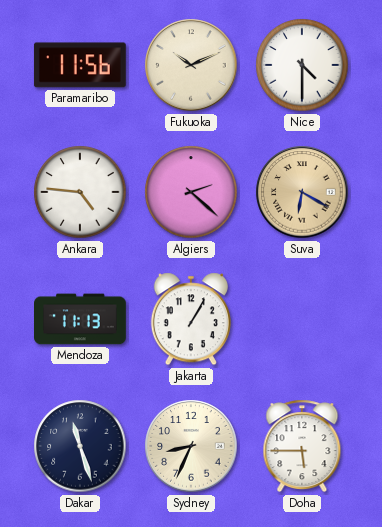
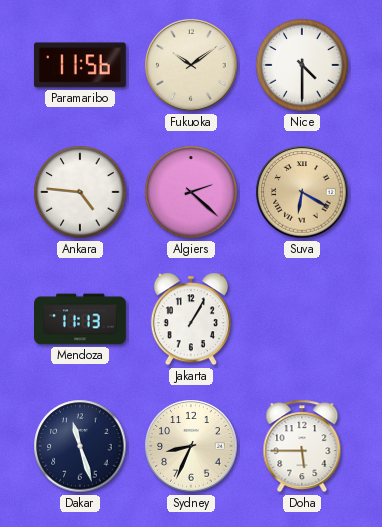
Fukuoka: 10:11 -> 10:09
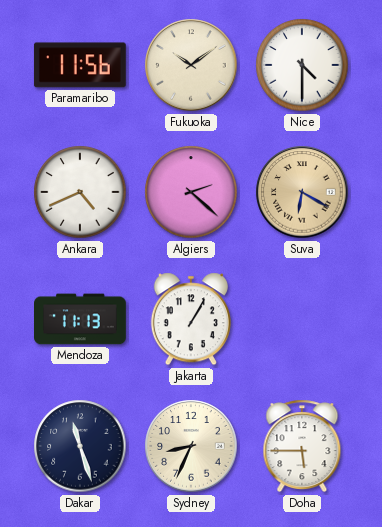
Ankara: 4:46 -> 4:41
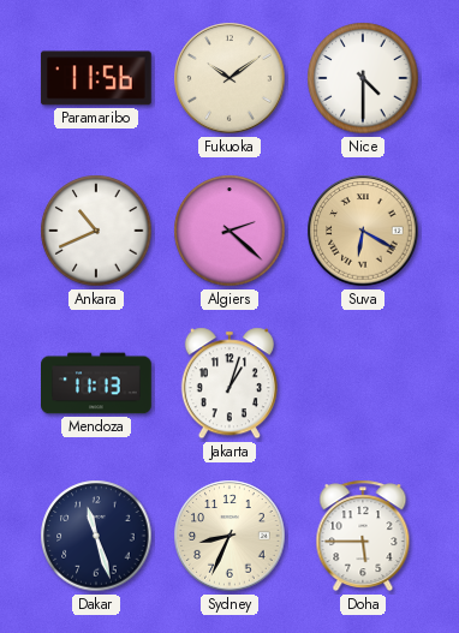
Ankara: 4:41 -> 10:41
Jakarta: 1:05 -> 1:03
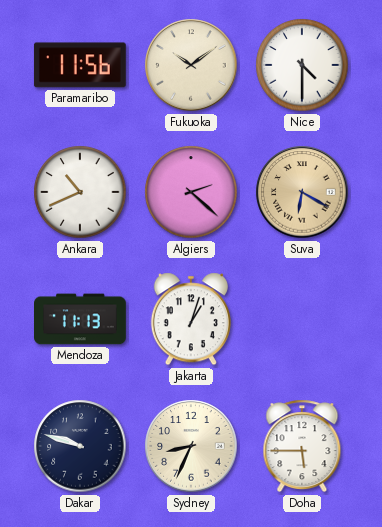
Dakar: 11:27 -> 9:48
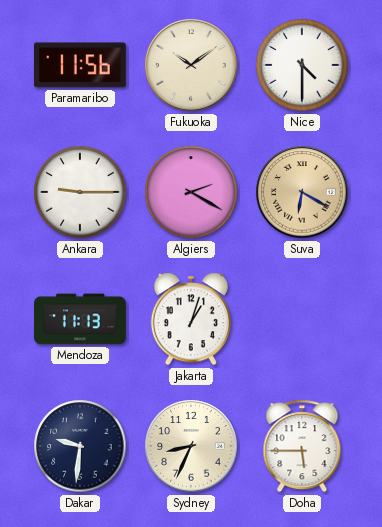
Ankara: 10:41 -> 9:15
Algiers: 2:22 -> 2:20
Dakar: 9:48 -> 9:31
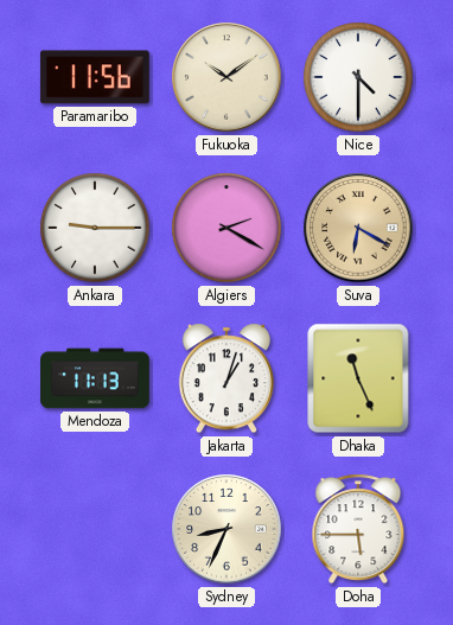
Dhaka: none -> 11:26
Dakar: 9:31 -> none
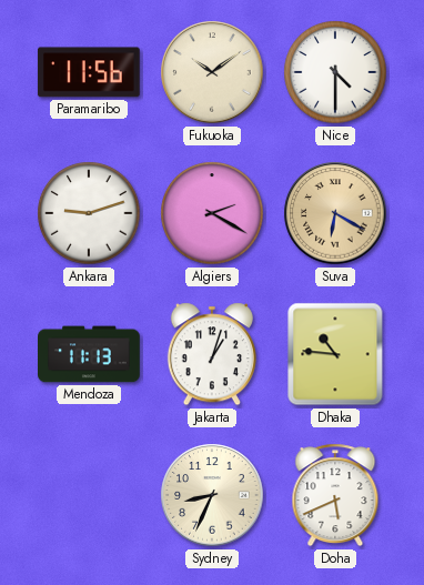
Ankara: 9:15 -> 9:12
Dhaka: 11:26 -> 10:46
Doha: 5:45 -> 5:41
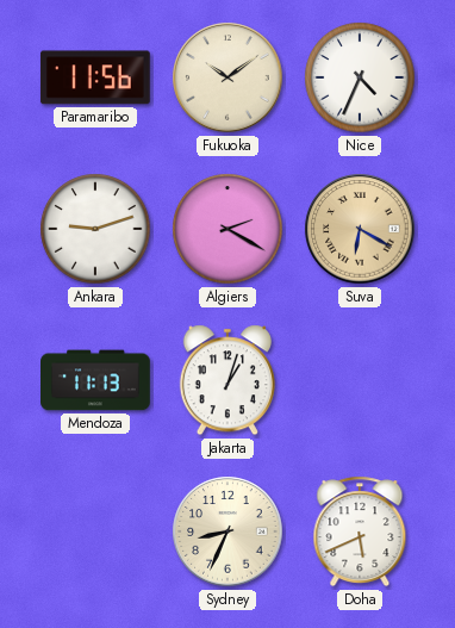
Nice: 4:30 -> 4:34
Dhaka: 10:46 -> none
